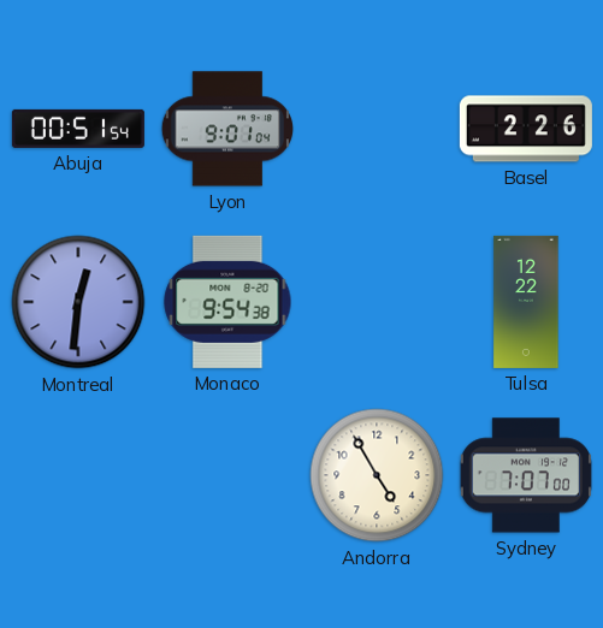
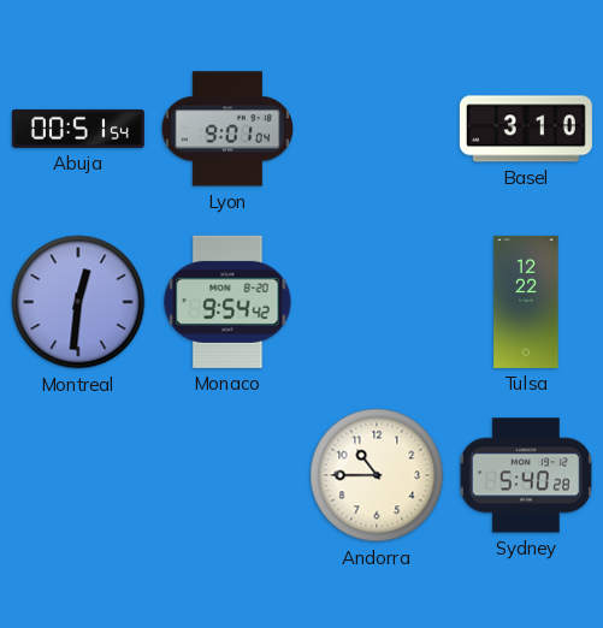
Basel: 2:26 -> 3:10
Monaco: 9:54:38 -> 9:54:42
Andorra: 4:55 -> 10:45
Sydney: 7:07 -> 5:40
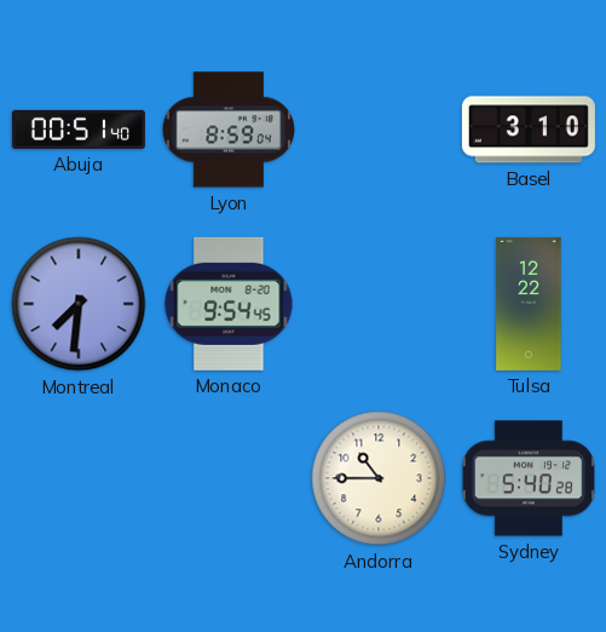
Abuja: 00:51:54 -> 00:51:40
Lyon: 9:01 -> 8:59
Montreal: 12:31 -> 7:31
Monaco: 9:54:42 -> 9:54:45
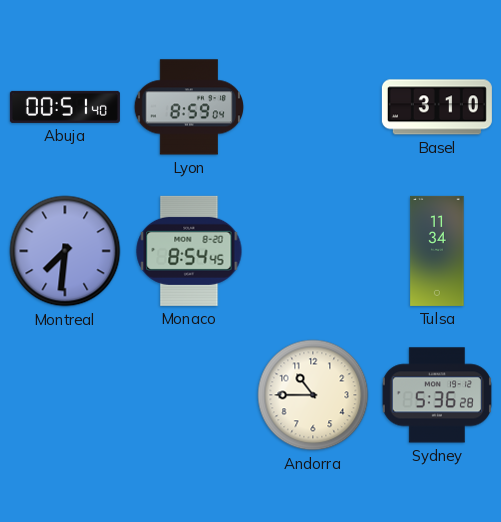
Monaco: 9:54 -> 8:54
Tulsa: 12:22 -> 11:34
Sydney: 5:40 -> 5:36
